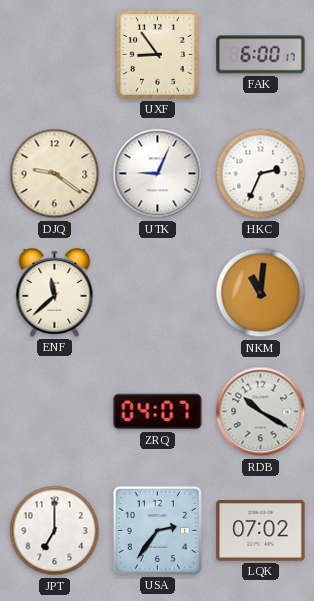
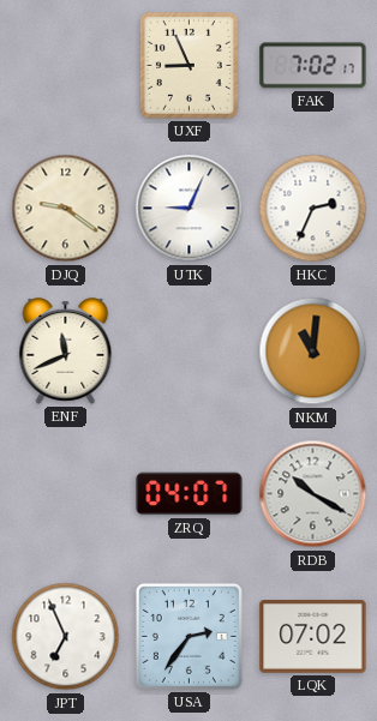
UXF: 8:54 -> 8:56
FAK: 6:00 -> 7:02
ENF: 11:38 -> 11:41
JPT: 7:00 -> 6:56
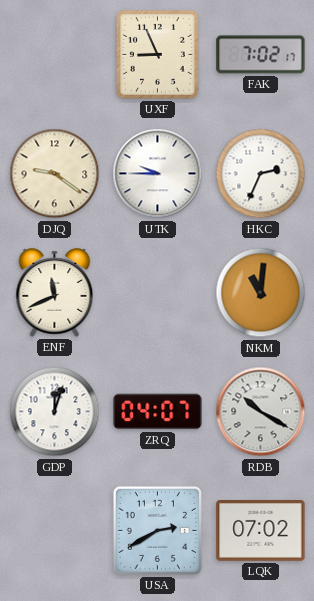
UTK: 9:04 -> 9:45
GDP: none -> 12:03
JPT: 6:56 -> none
USA: 2:36 -> 2:40
